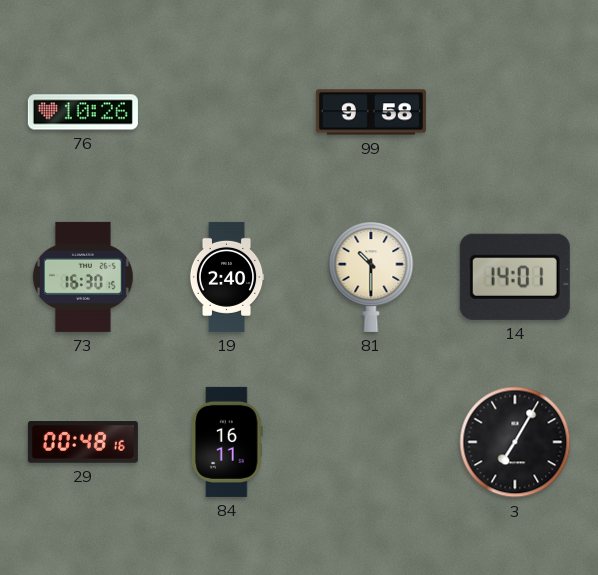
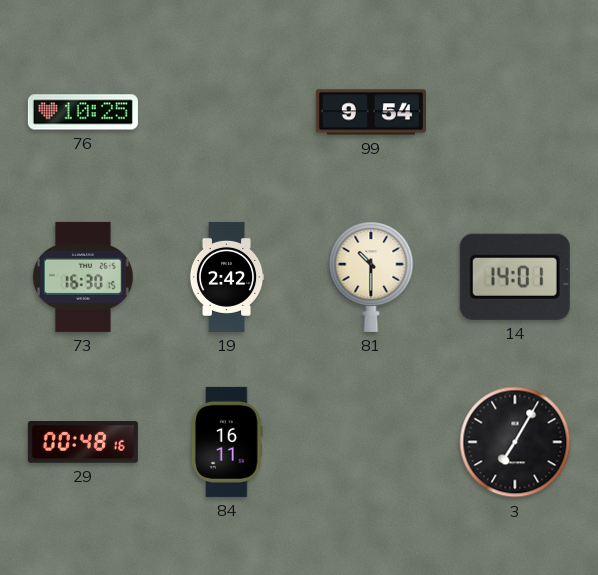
76: 10:26 -> 10:25
99: 9:58 -> 9:54
19: 2:40 -> 2:42
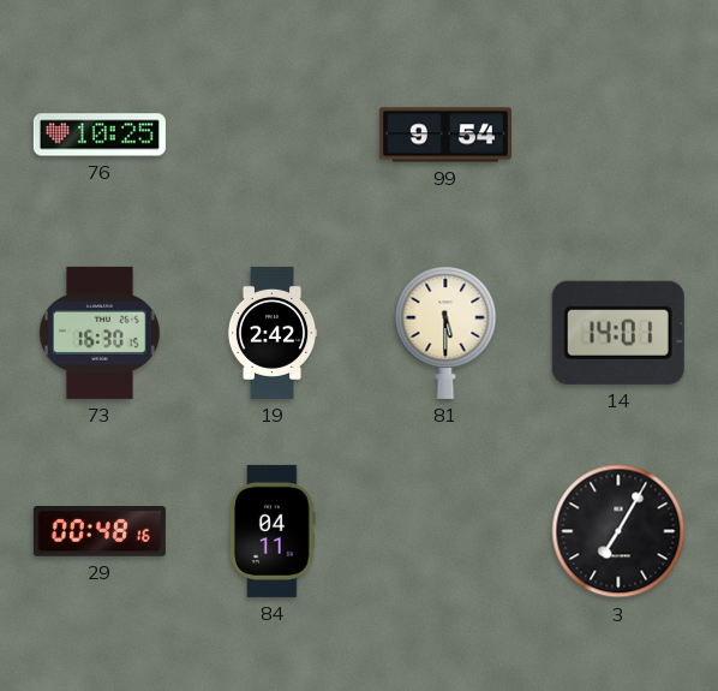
81: 10:30 -> 5:30
84: 16:11 -> 04:11
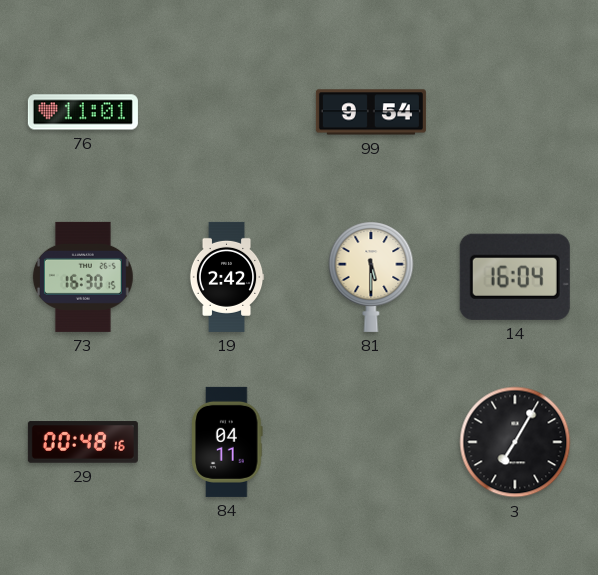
76: 10:25 -> 11:01
14: 14:01 -> 16:04
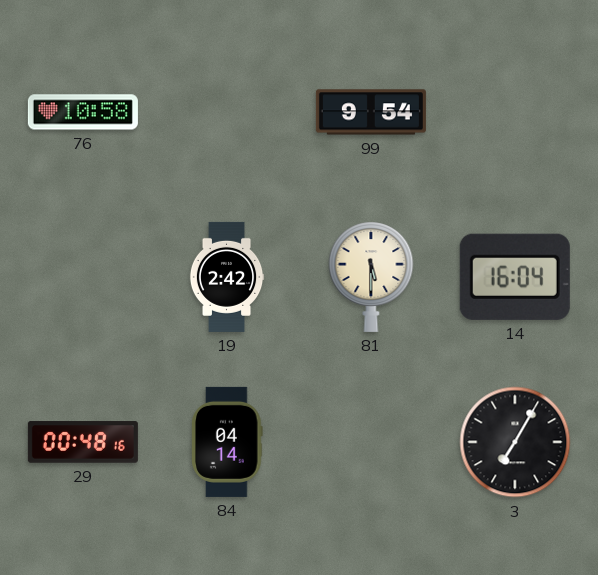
76: 11:01 -> 10:58
73: 16:30 -> none
84: 04:11 -> 04:14
